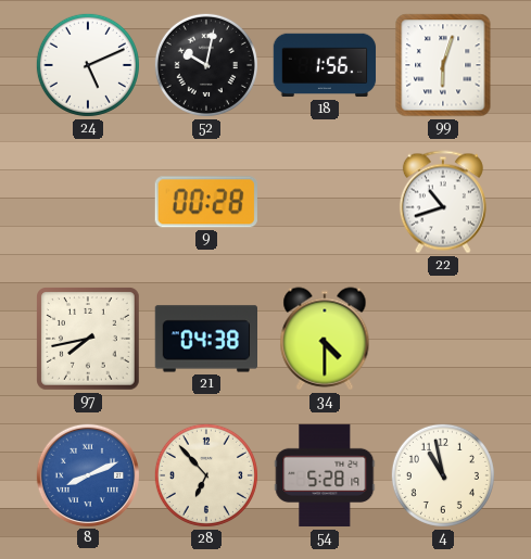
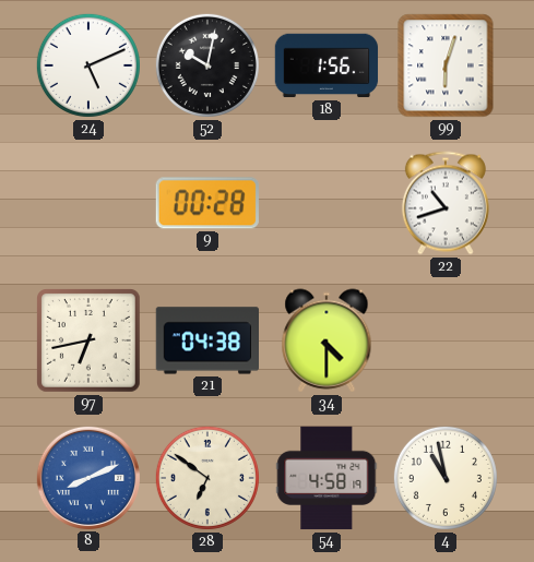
97: 7:43 -> 6:43
28: 6:53 -> 6:51
54: 5:28 -> 4:58
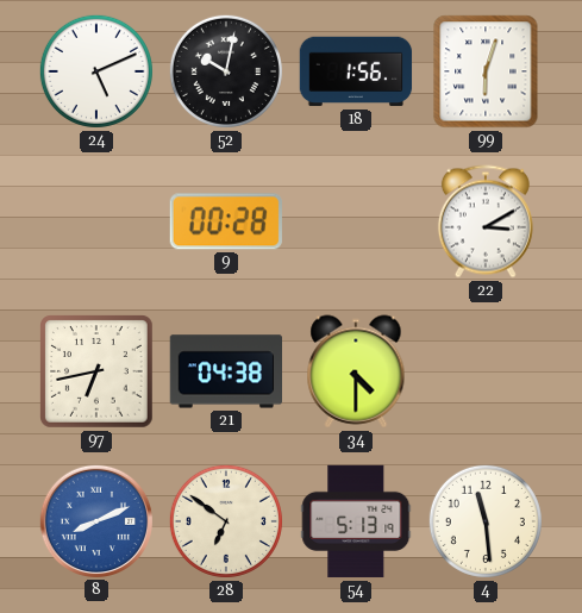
22: 10:42 -> 3:10
54: 4:58 -> 5:13
4: 10:58 -> 11:29
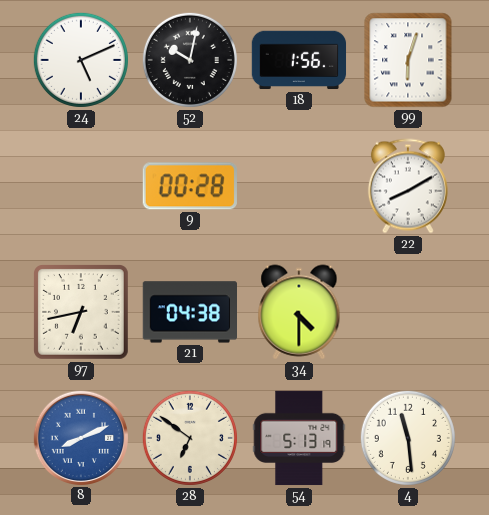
22: 3:10 -> 8:10
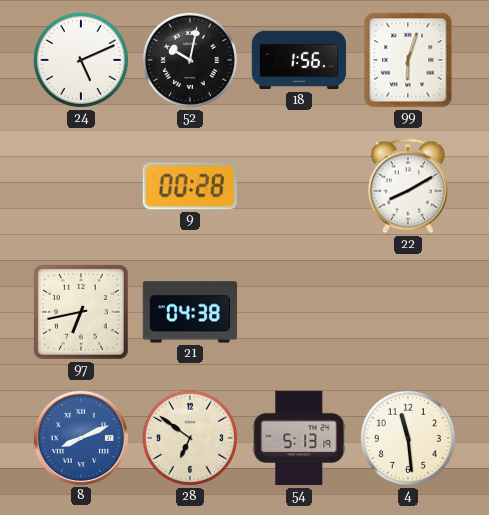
34: 4:30 -> none
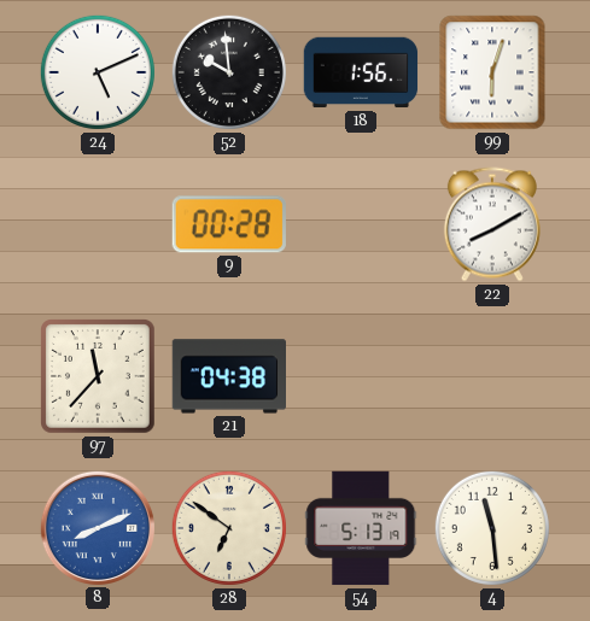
52: 10:02 -> 9:59
97: 6:43 -> 11:37
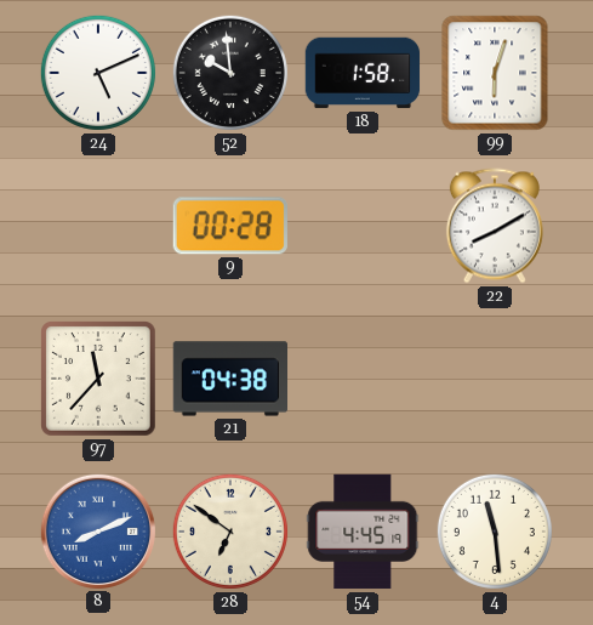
18: 1:56 -> 1:58
54: 5:13 -> 4:45
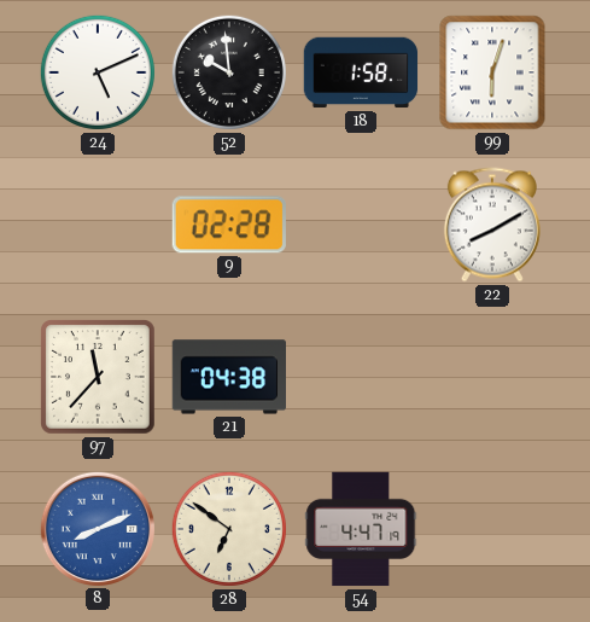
9: 00:28 -> 02:28
54: 4:45 -> 4:47
4: 11:29 -> none
